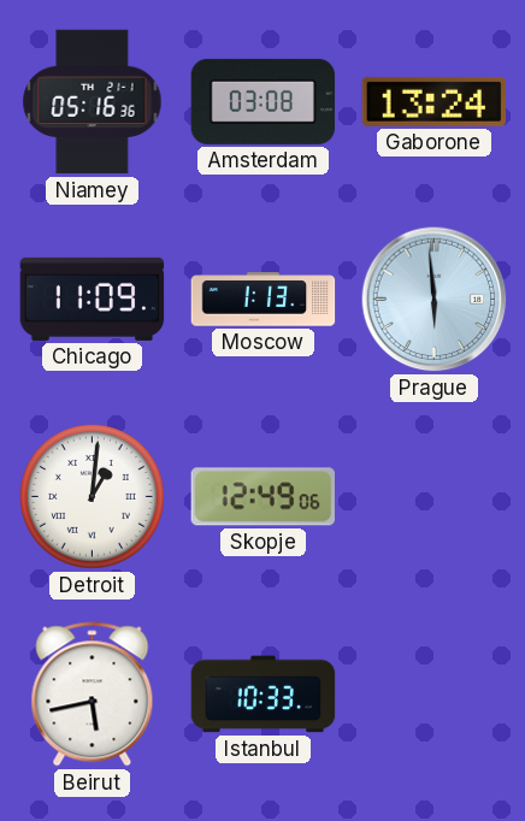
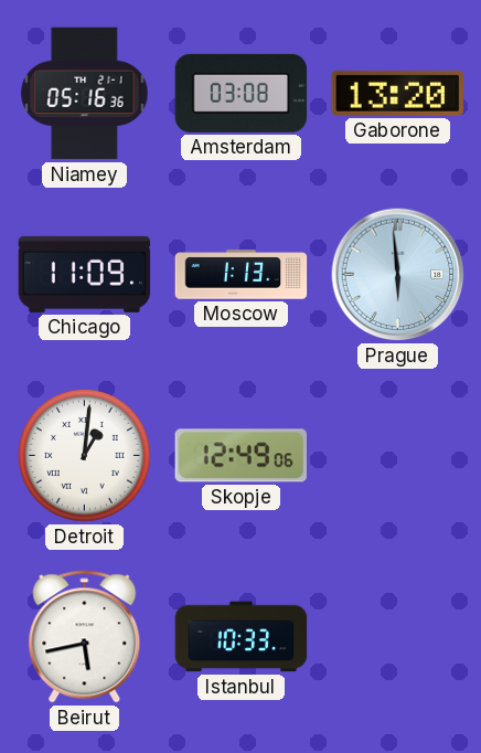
Gaborone: 13:24 -> 13:20
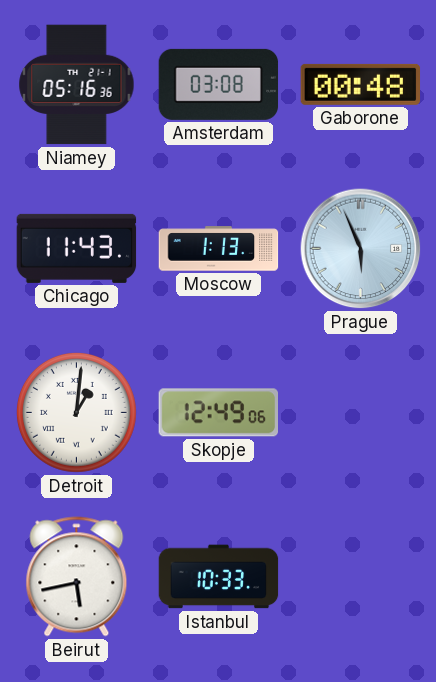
Gaborone: 13:20 -> 00:48
Chicago: 11:09 -> 11:43
Prague: 5:59 -> 5:56
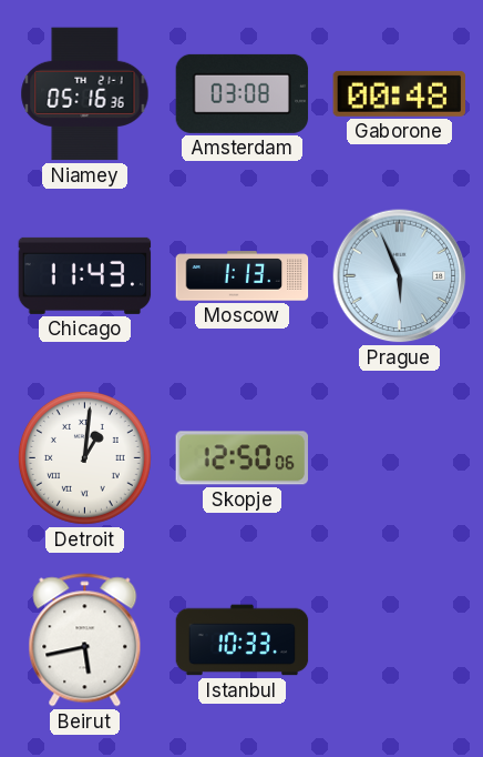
Skopje: 12:49 -> 12:50
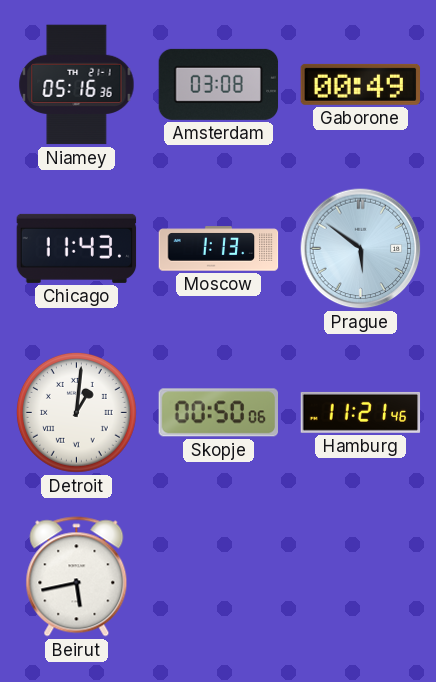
Gaborone: 00:48 -> 00:49
Prague: 5:56 -> 5:51
Skopje: 12:50 -> 00:50
Hamburg: none -> 11:21
Istanbul: 10:33 -> none
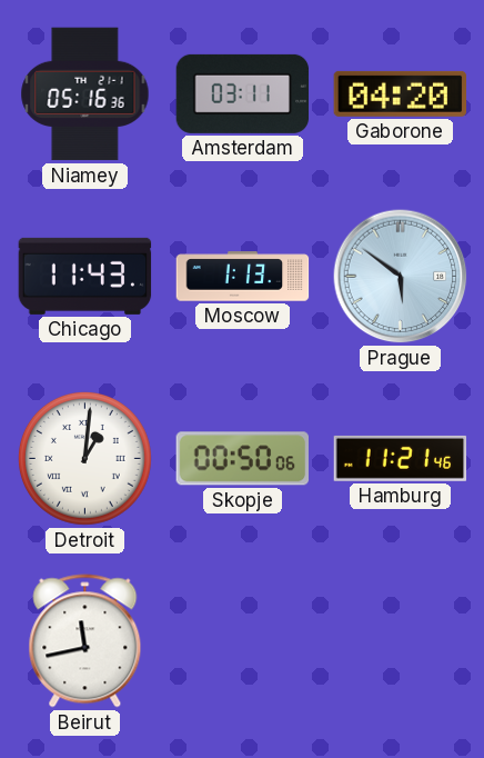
Amsterdam: 03:08 -> 03:11
Gaborone: 00:49 -> 04:20
Beirut: 5:43 -> 11:43
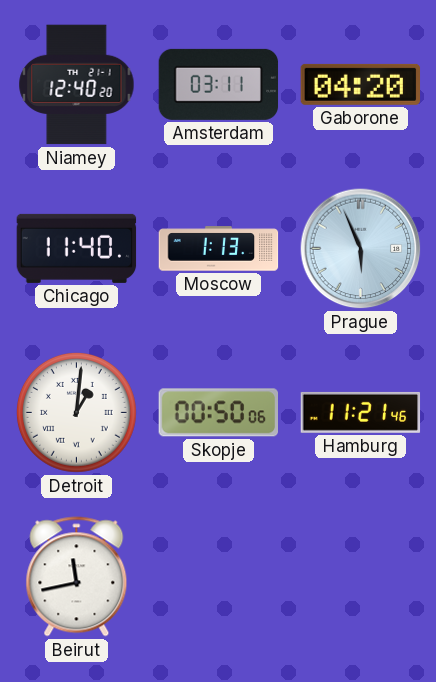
Niamey: 05:16 -> 12:40
Chicago: 11:43 -> 11:40
Prague: 5:51 -> 5:56
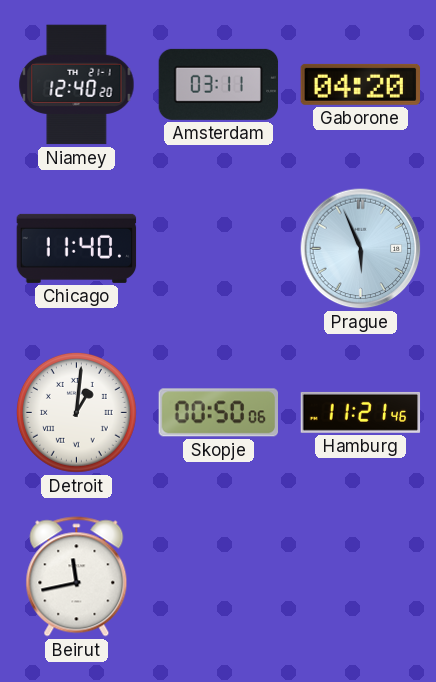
Moscow: 1:13 -> none
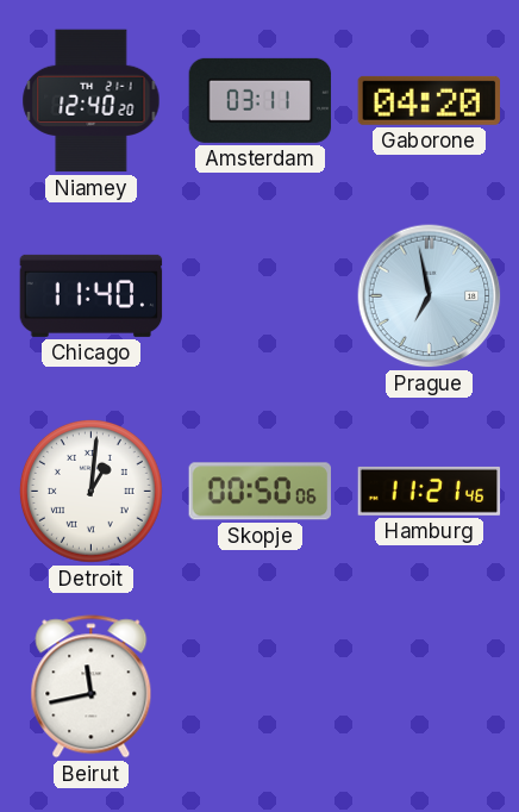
Prague: 5:56 -> 6:58
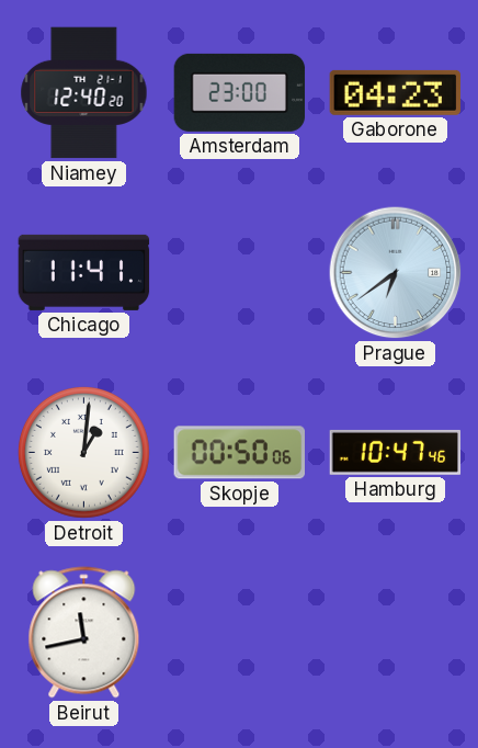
Amsterdam: 03:11 -> 23:00
Gaborone: 04:20 -> 04:23
Chicago: 11:40 -> 11:41
Prague: 6:58 -> 6:39
Hamburg: 11:21 -> 10:47
